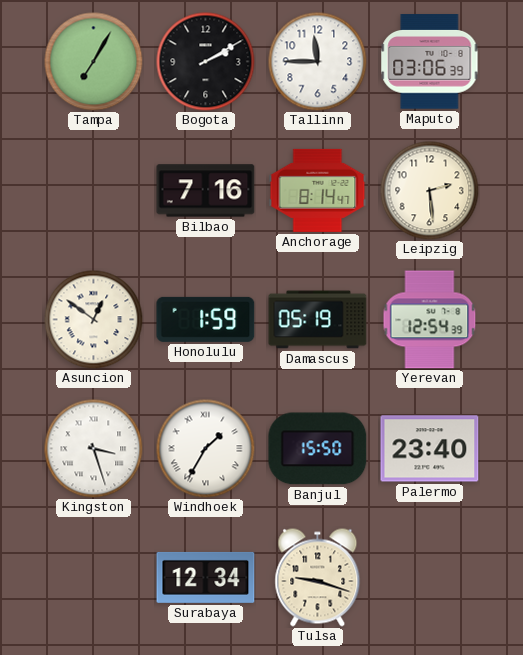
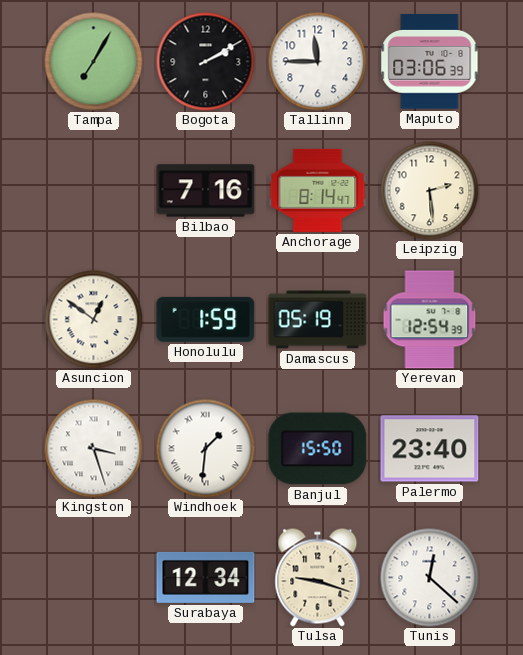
Windhoek: 1:35 -> 1:31
Tunis: none -> 12:22
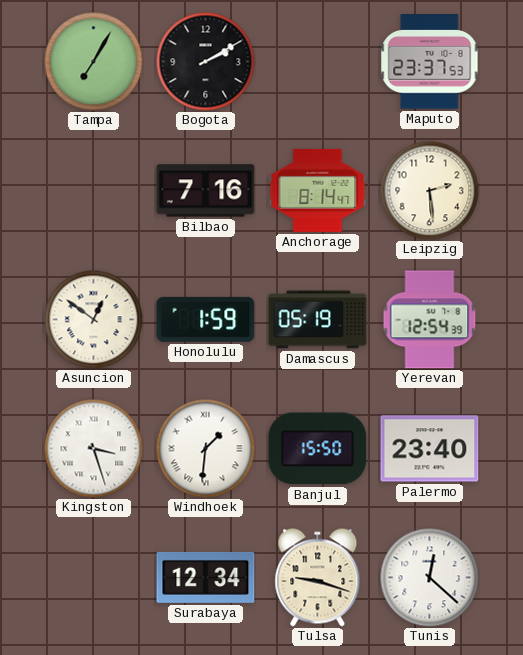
Tallinn: 11:45 -> none
Maputo: 03:06 -> 23:37
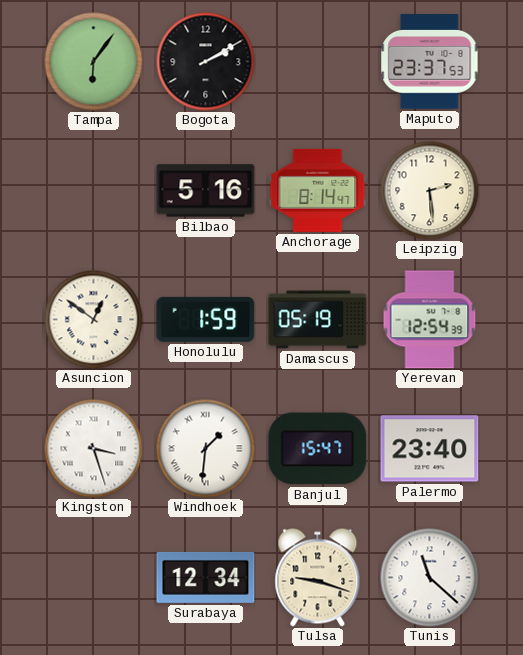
Tampa: 7:05 -> 6:06
Bilbao: 7:16 -> 5:16
Banjul: 15:50 -> 15:47
Tunis: 12:22 -> 11:22
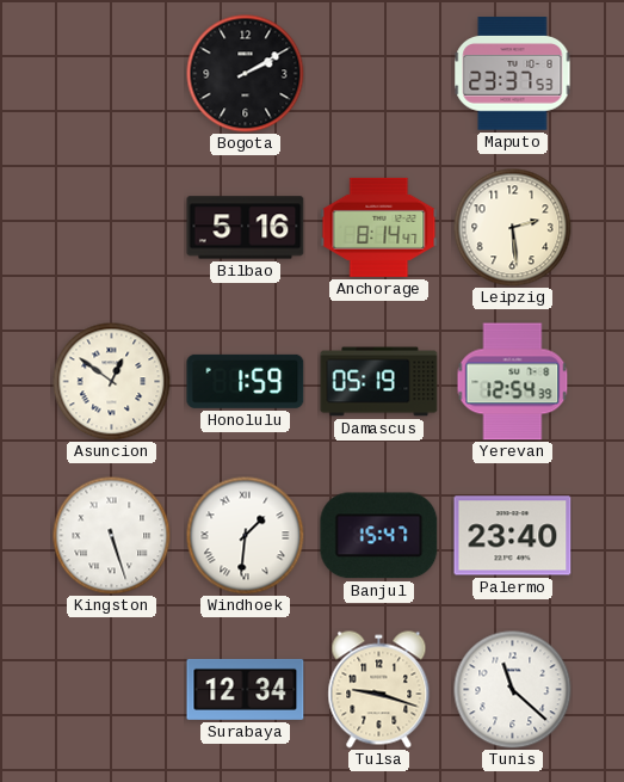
Tampa: 6:06 -> none
Kingston: 3:27 -> 5:27
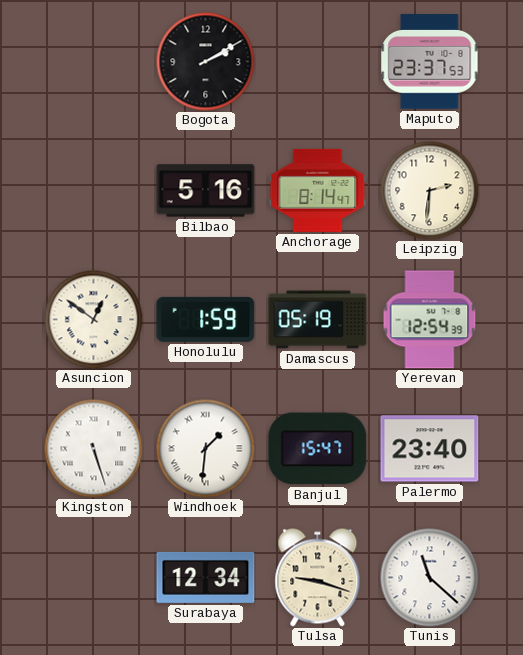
Leipzig: 2:29 -> 2:31
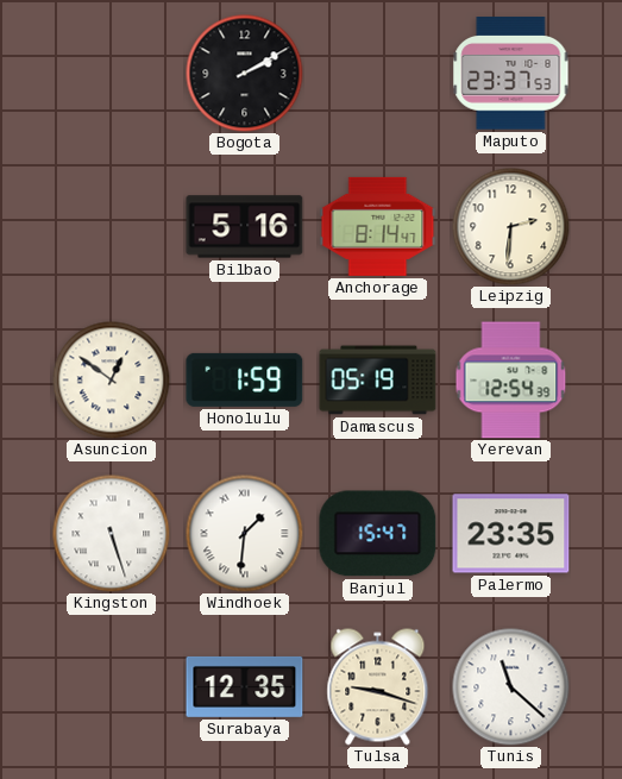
Palermo: 23:40 -> 23:35
Surabaya: 12:34 -> 12:35
